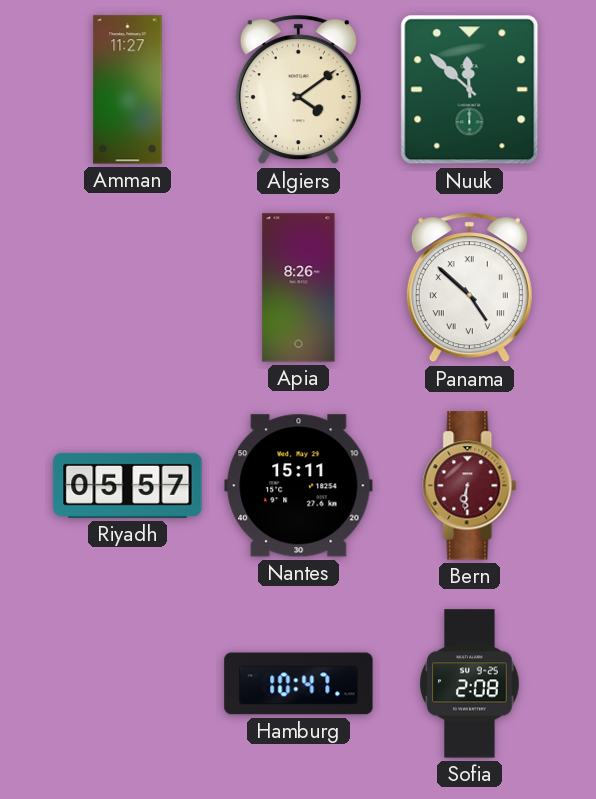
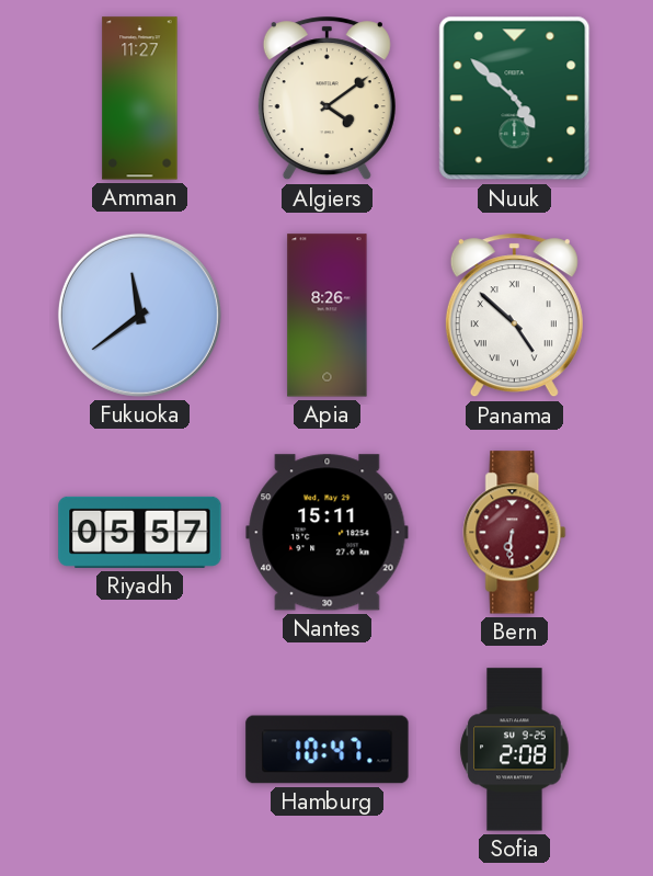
Nuuk: 11:52 -> 4:52
Fukuoka: none -> 11:39
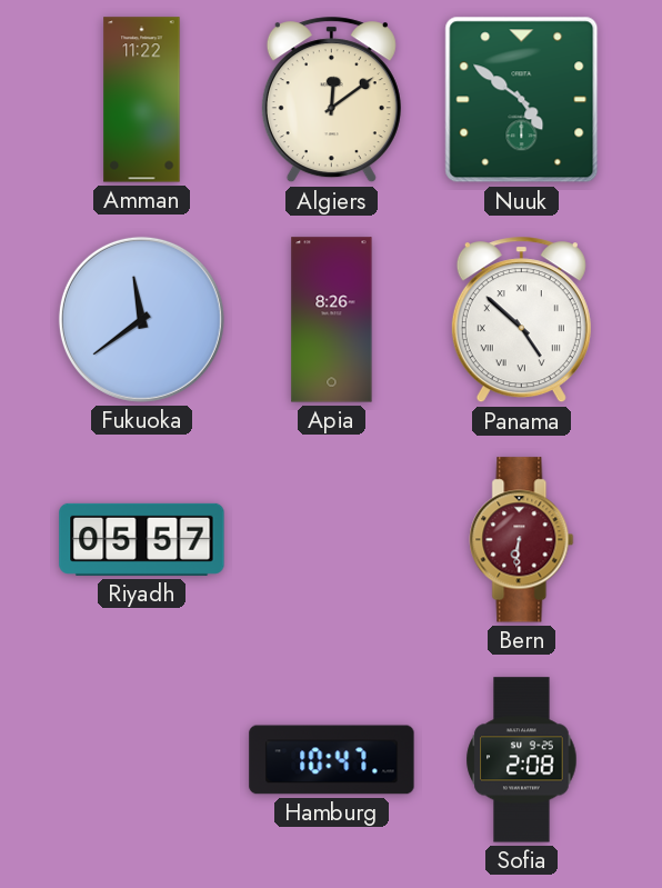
Amman: 11:27 -> 11:22
Algiers: 4:09 -> 12:09
Nuuk: 4:52 -> 4:51
Nantes: 15:11 -> none
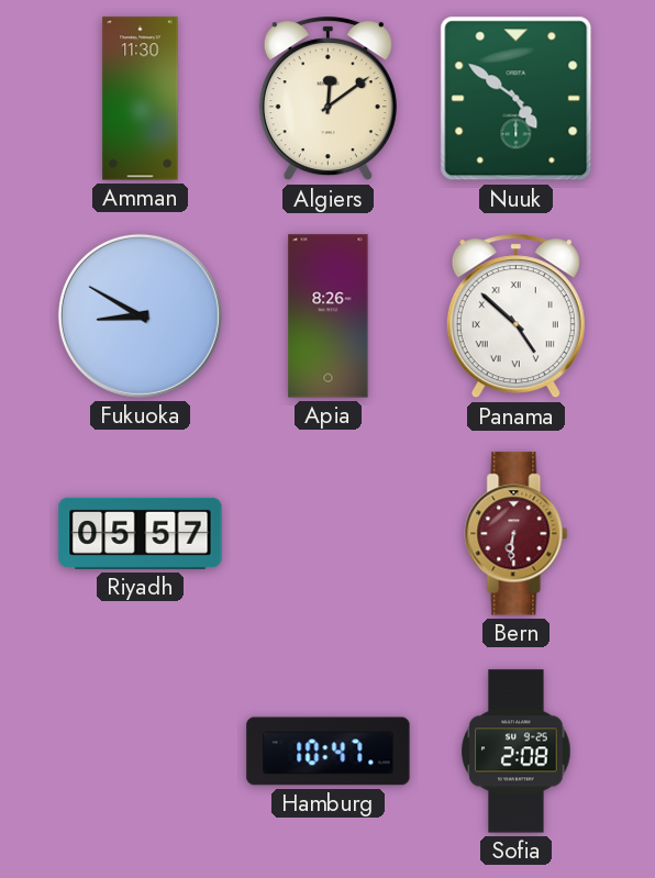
Amman: 11:22 -> 11:30
Fukuoka: 11:39 -> 8:50
